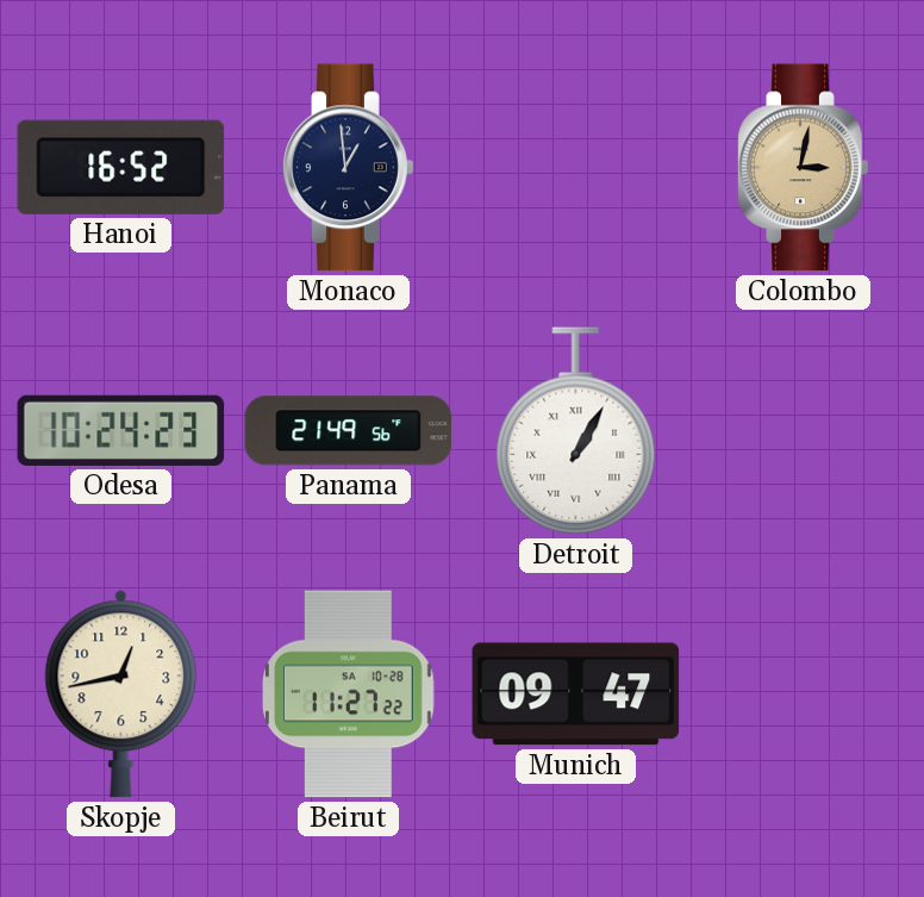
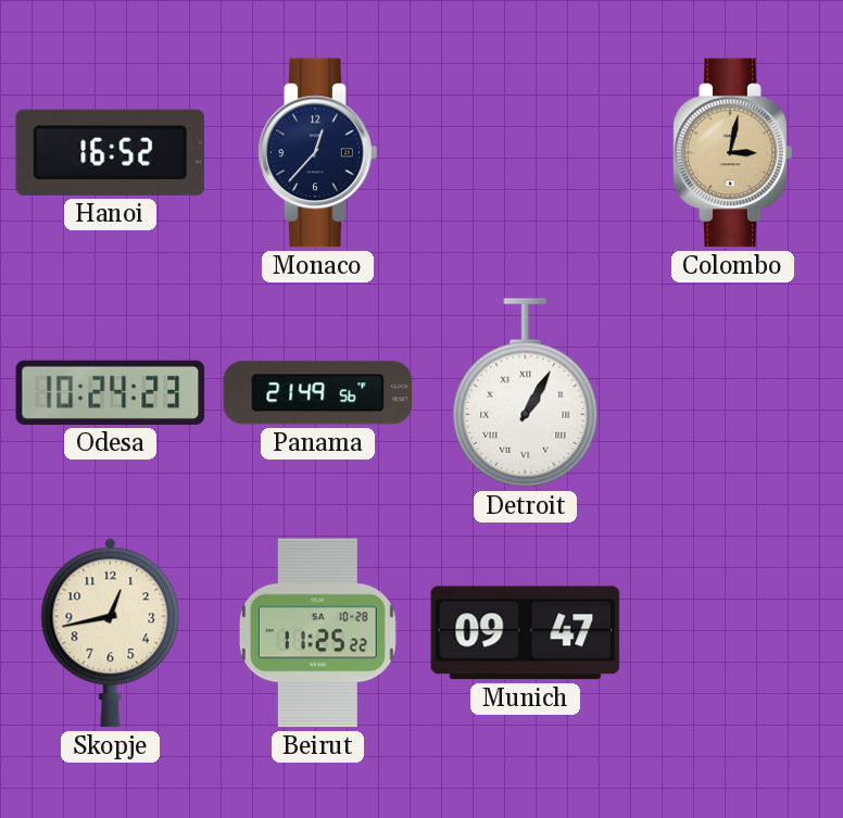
Monaco: 12:59 -> 12:37
Beirut: 11:27 -> 11:25
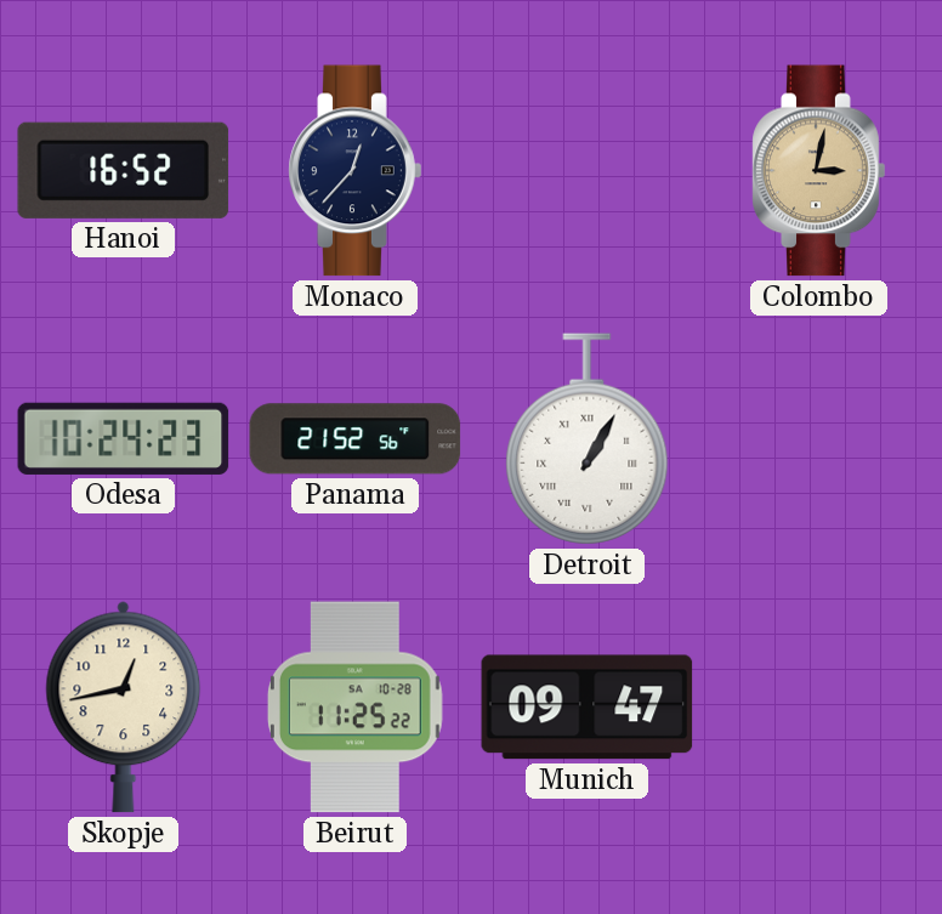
Panama: 21:49 -> 21:52
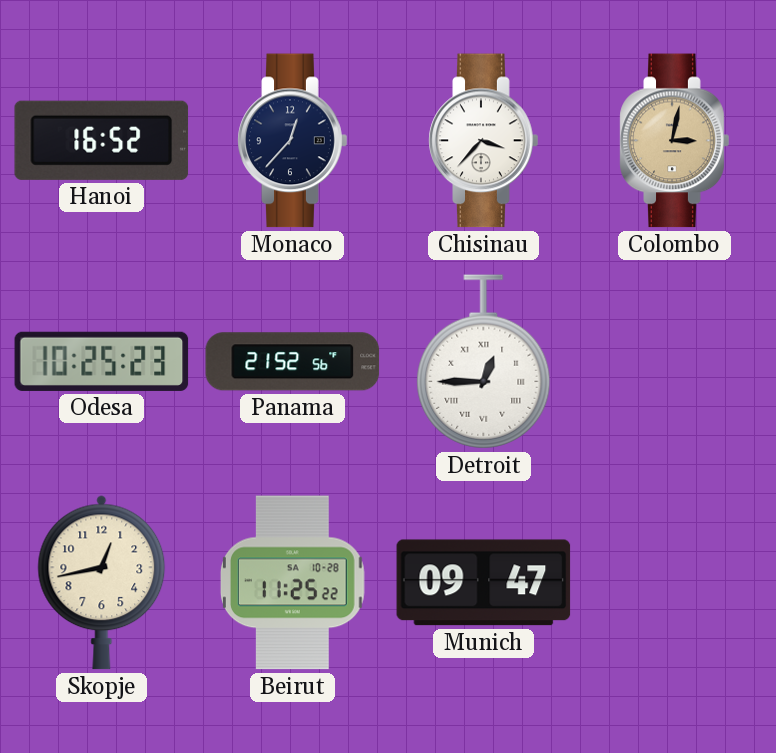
Chisinau: none -> 3:37
Odesa: 10:24 -> 10:25
Detroit: 1:05 -> 12:45
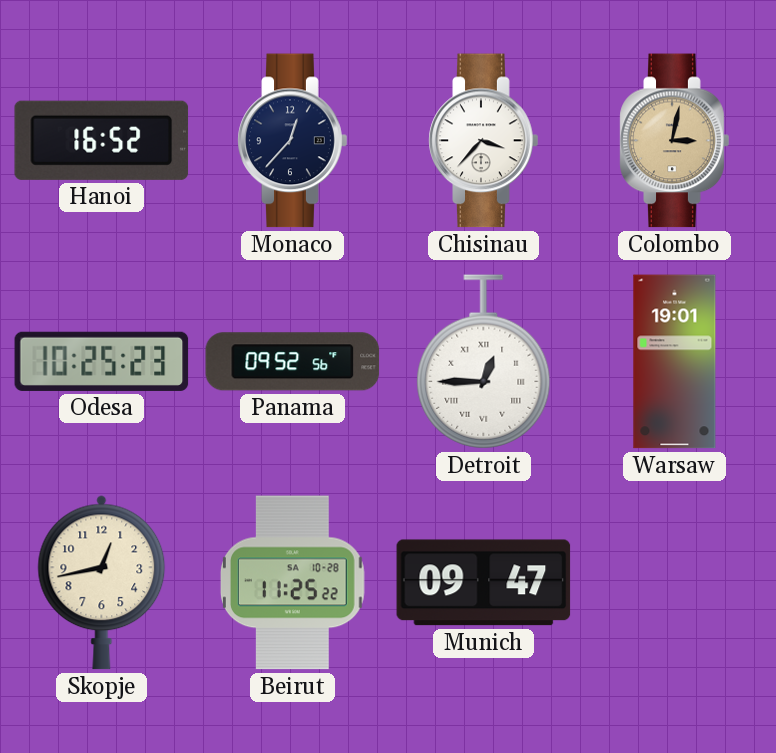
Panama: 21:52 -> 09:52
Warsaw: none -> 19:01
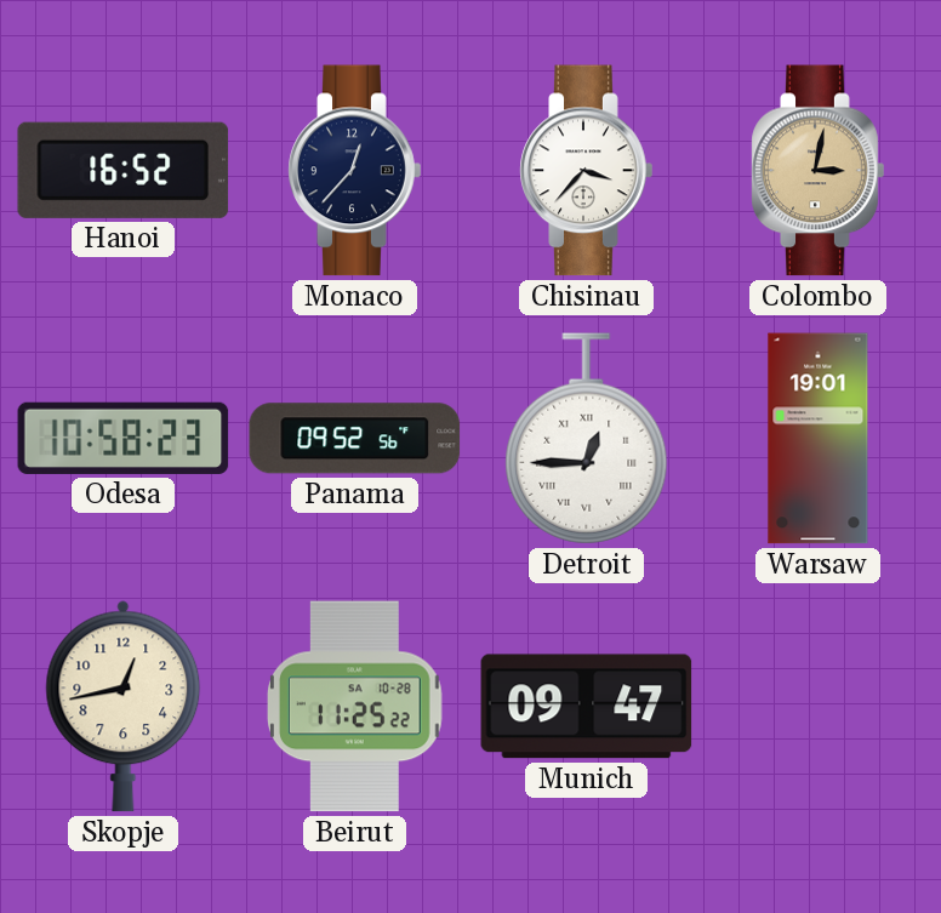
Odesa: 10:25 -> 10:58
